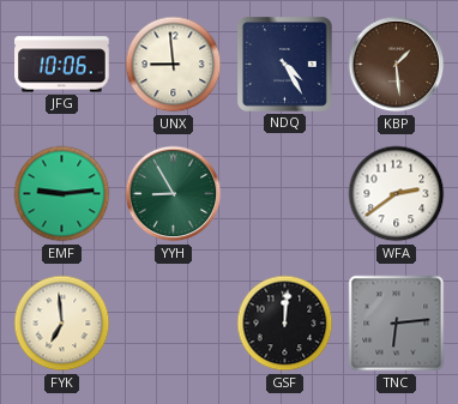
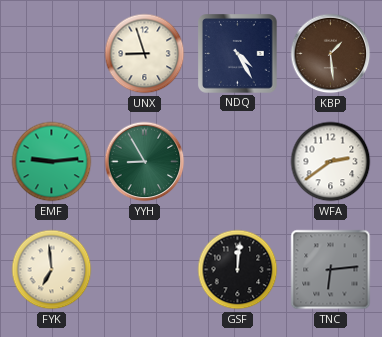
JFG: 10:06 -> none
UNX: 8:59 -> 8:57
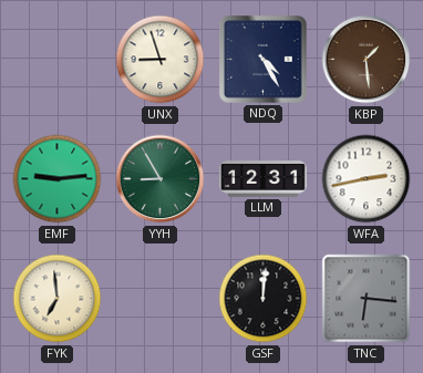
LLM: none -> 12:31
WFA: 2:39 -> 2:43
TNC: 6:14 -> 6:16
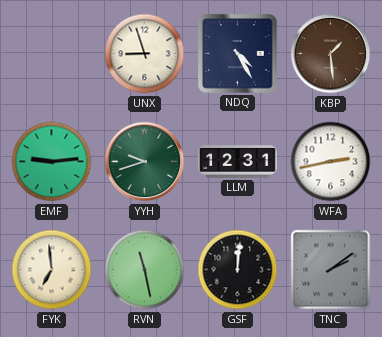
YYH: 8:55 -> 9:42
RVN: none -> 11:28
TNC: 6:16 -> 2:09
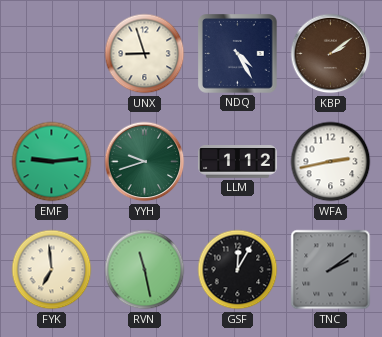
KBP: 1:29 -> 2:09
LLM: 12:31 -> 1:12
GSF: 12:01 -> 12:05
